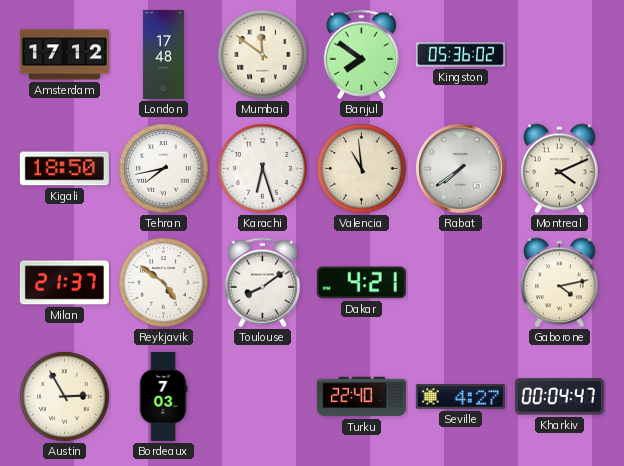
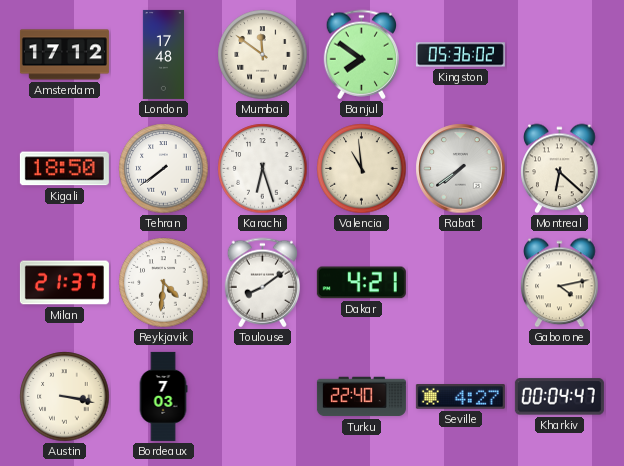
Tehran: 7:43 -> 7:39
Montreal: 4:11 -> 6:22
Reykjavik: 4:51 -> 4:31
Austin: 2:55 -> 3:17
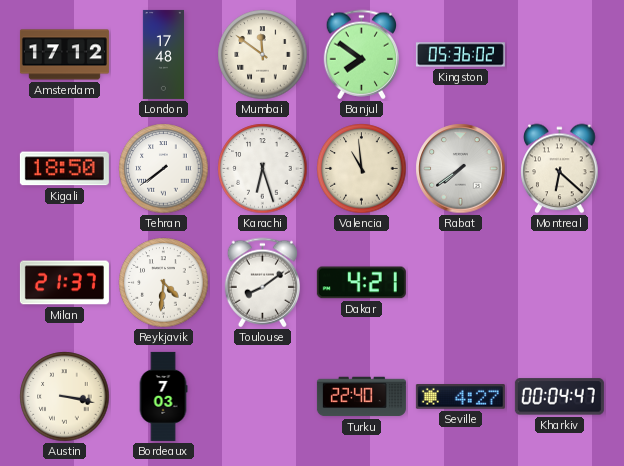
Gaborone: 4:13 -> none
